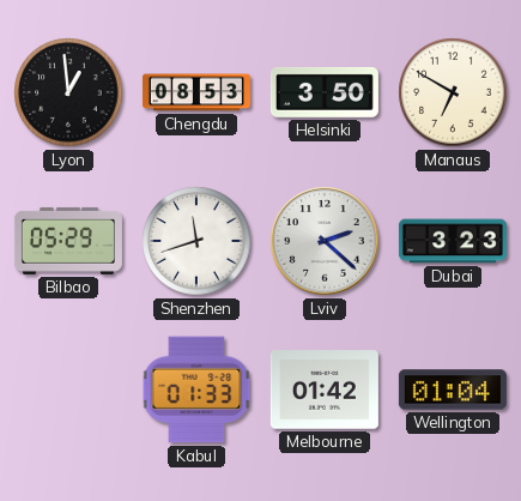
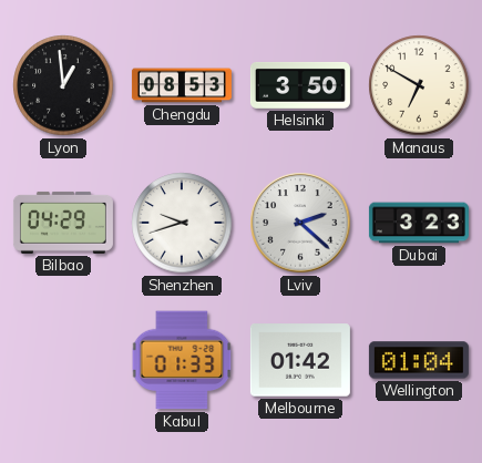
Bilbao: 05:29 -> 04:29
Shenzhen: 11:42 -> 9:42
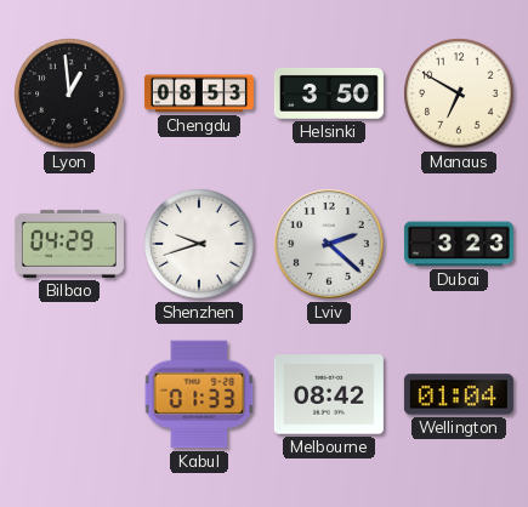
Melbourne: 01:42 -> 08:42
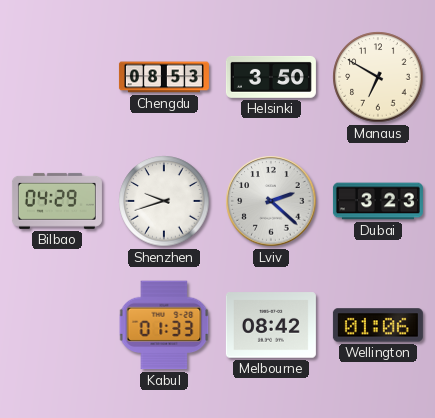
Lyon: 12:59 -> none
Wellington: 01:04 -> 01:06
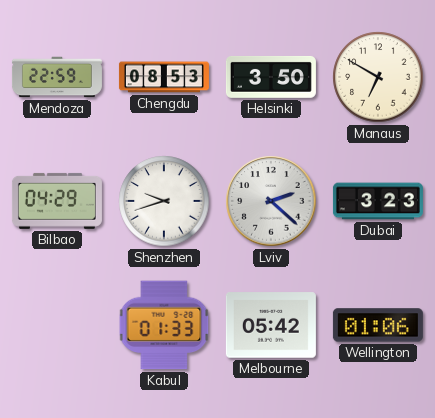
Mendoza: none -> 22:59
Melbourne: 08:42 -> 05:42
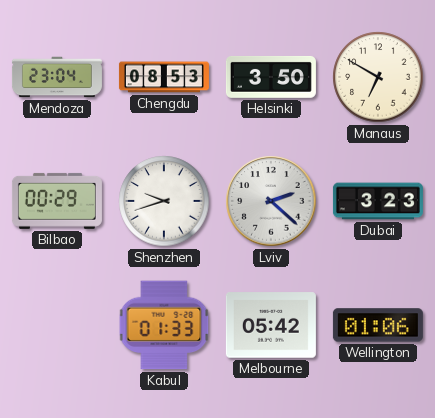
Mendoza: 22:59 -> 23:04
Bilbao: 04:29 -> 00:29
